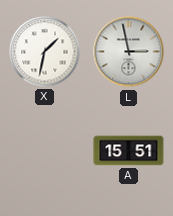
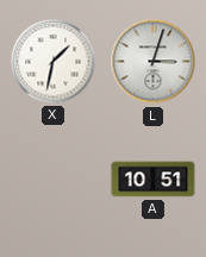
L: 2:58 -> 3:03
A: 15:51 -> 10:51
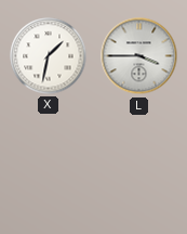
L: 3:03 -> 3:45
A: 10:51 -> none
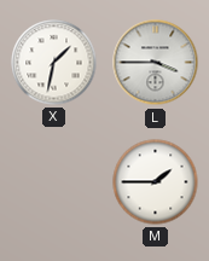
M: none -> 1:45
